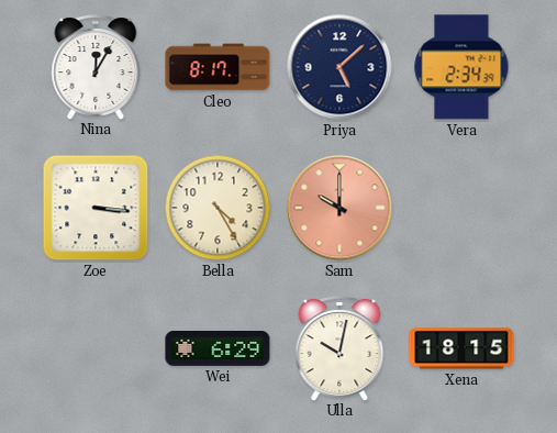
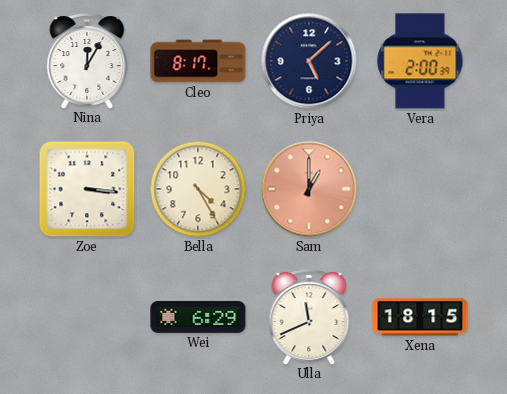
Vera: 2:34 -> 2:00
Sam: 10:00 -> 1:00
Ulla: 10:02 -> 11:41
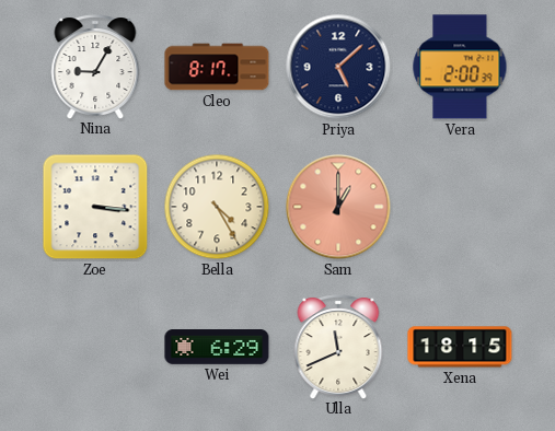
Nina: 12:05 -> 9:05
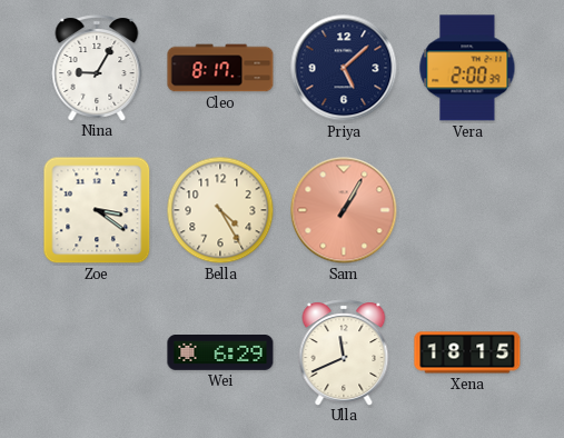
Zoe: 3:16 -> 3:21
Sam: 1:00 -> 1:05
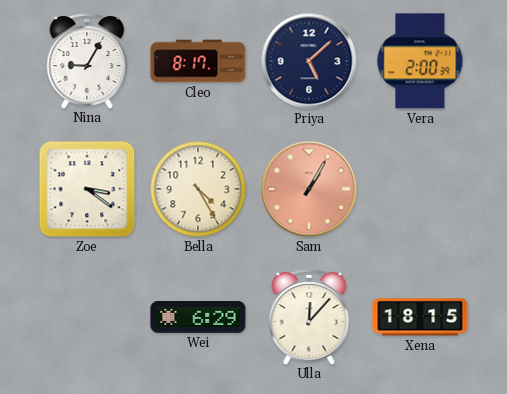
Ulla: 11:41 -> 12:07
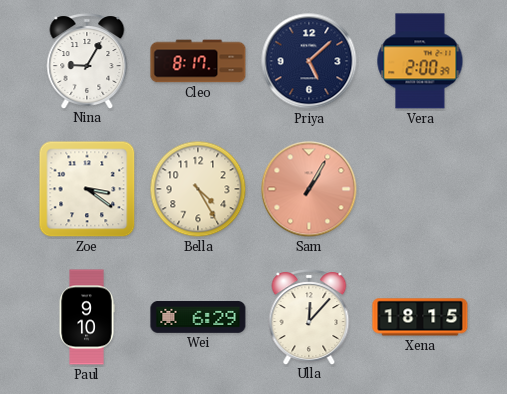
Paul: none -> 9:10
